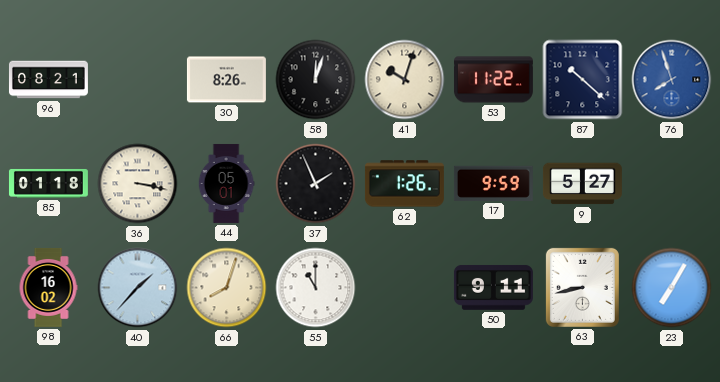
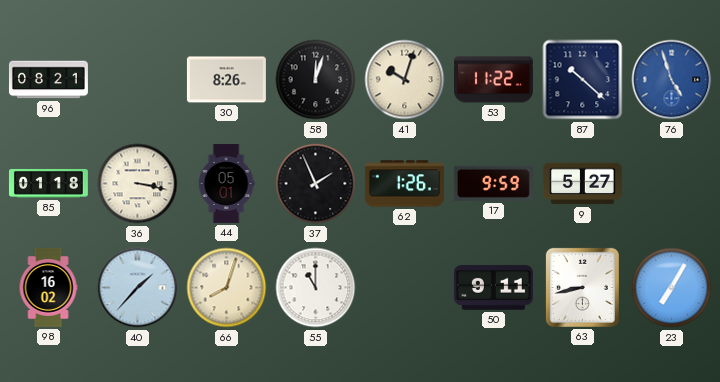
76: 7:57 -> 4:57
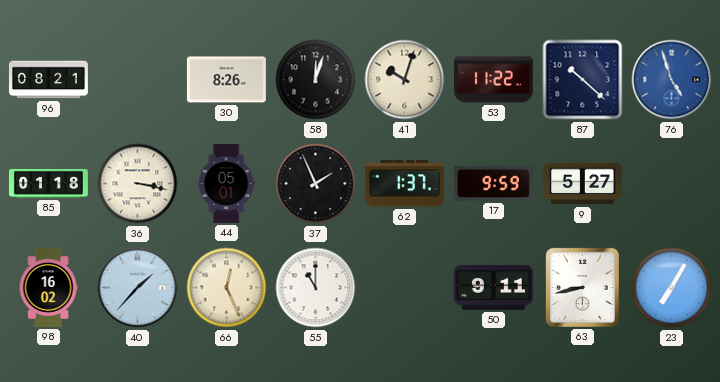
62: 1:26 -> 1:37
66: 8:03 -> 12:26
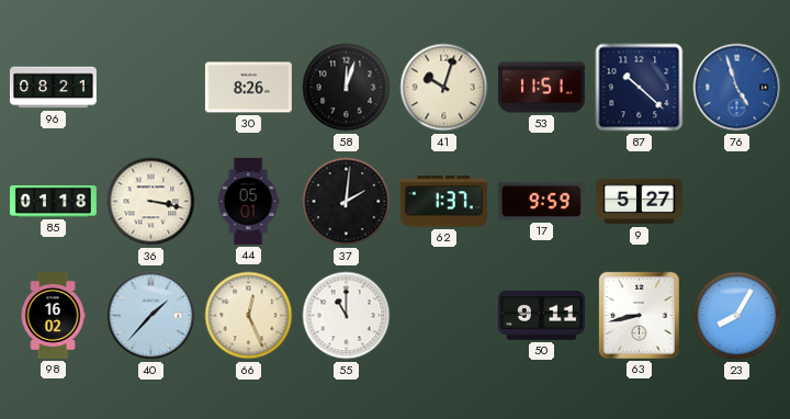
53: 11:22 -> 11:51
37: 1:56 -> 2:01
23: 7:05 -> 8:05
